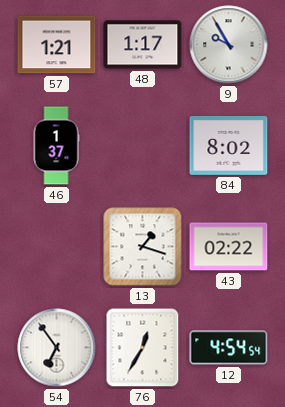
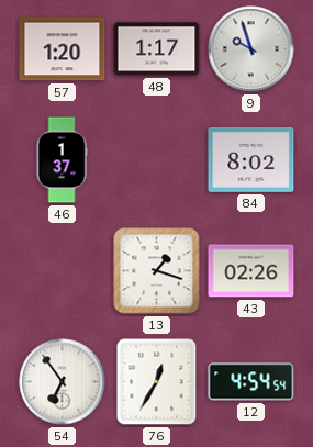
57: 1:21 -> 1:20
9: 9:55 -> 9:57
43: 02:22 -> 02:26
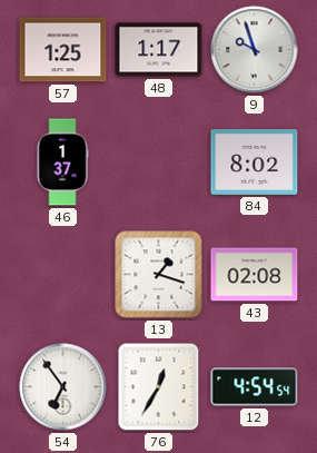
57: 1:20 -> 1:25
43: 02:26 -> 02:08
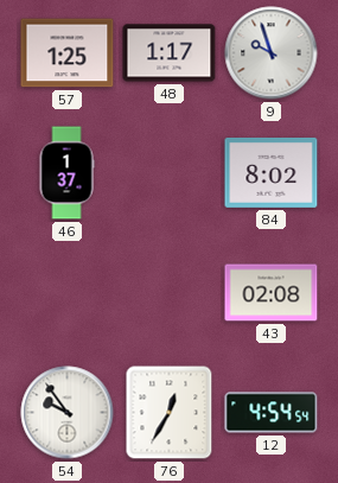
13: 1:18 -> none
54: 6:54 -> 9:54
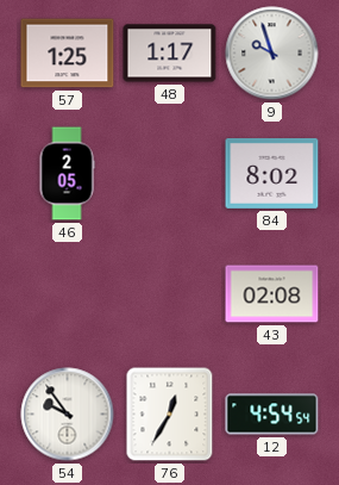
46: 1:37 -> 2:05
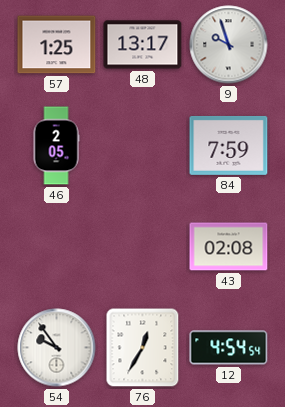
48: 1:17 -> 13:17
84: 8:02 -> 7:59
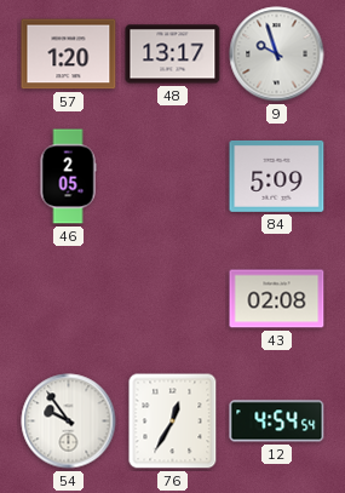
57: 1:25 -> 1:20
84: 7:59 -> 5:09
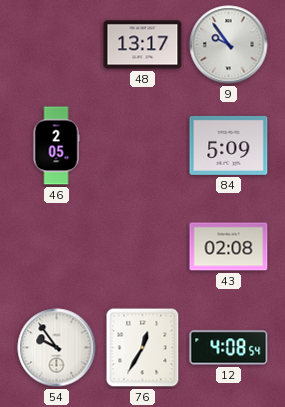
57: 1:20 -> none
9: 9:57 -> 9:54
12: 4:54 -> 4:08
